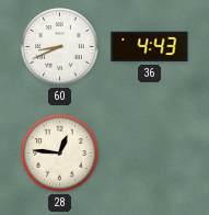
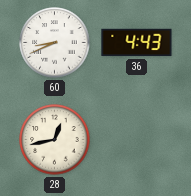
28: 12:46 -> 12:43
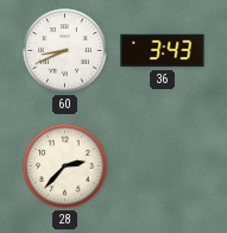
36: 4:43 -> 3:43
28: 12:43 -> 2:37
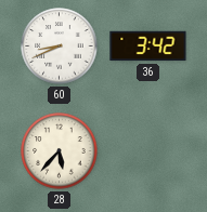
36: 3:43 -> 3:42
28: 2:37 -> 5:37
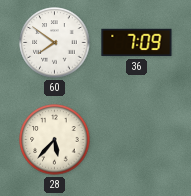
60: 8:41 -> 7:51
36: 3:42 -> 7:09
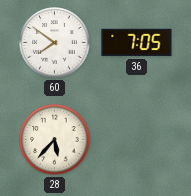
36: 7:09 -> 7:05
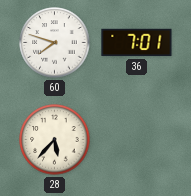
60: 7:51 -> 7:48
36: 7:05 -> 7:01
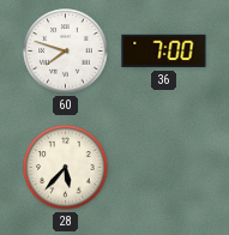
36: 7:01 -> 7:00
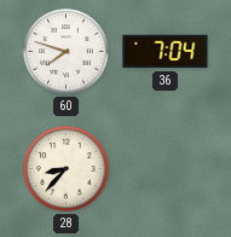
36: 7:00 -> 7:04
28: 5:37 -> 8:37
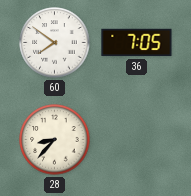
60: 7:48 -> 7:51
36: 7:04 -> 7:05
